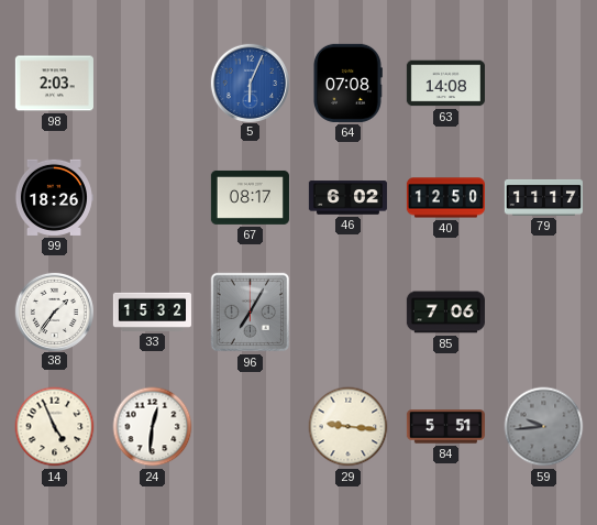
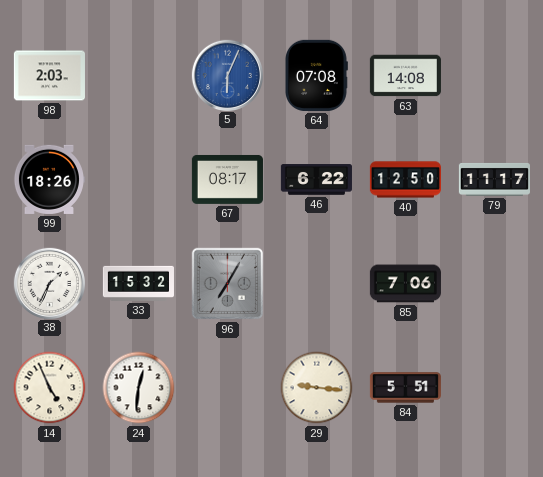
46: 6:02 -> 6:22
38: 1:36 -> 1:34
59: 9:44 -> none
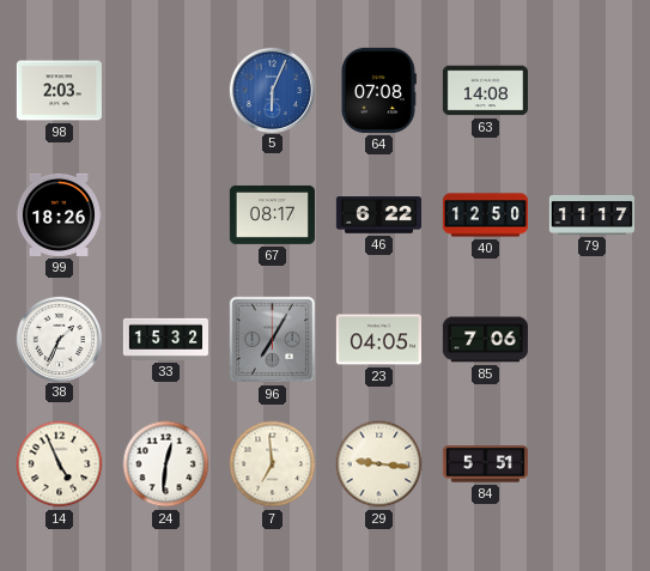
23: none -> 04:05
7: none -> 6:59
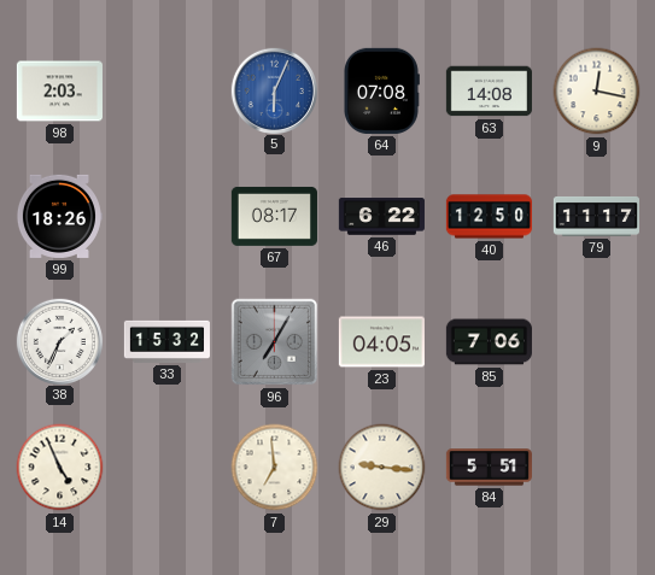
9: none -> 12:17
24: 12:31 -> none
